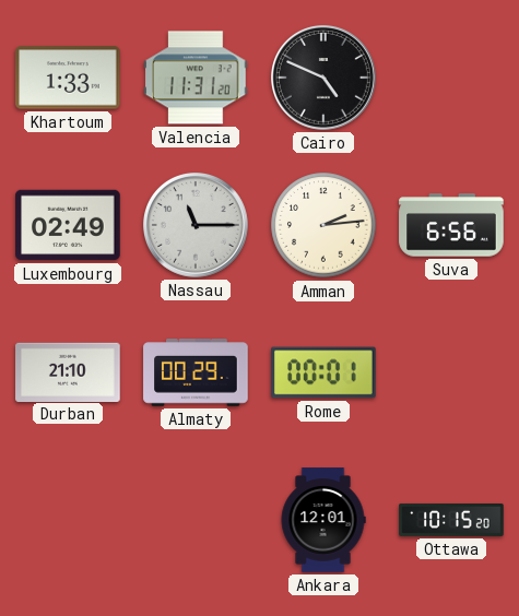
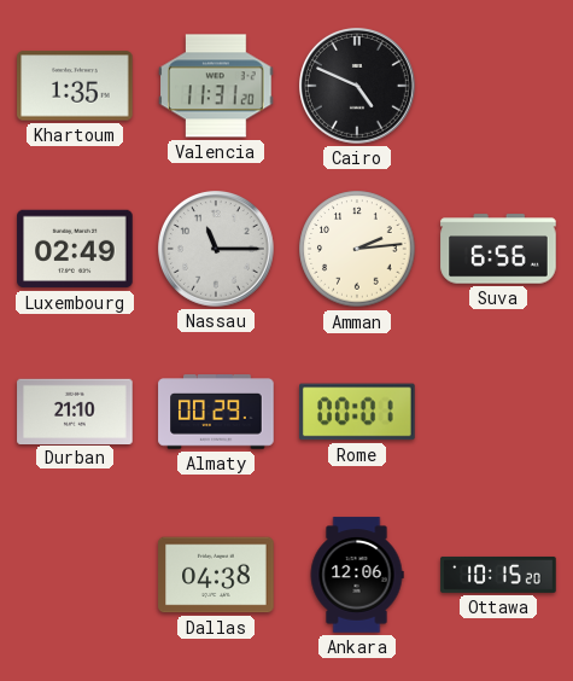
Khartoum: 1:33 -> 1:35
Dallas: none -> 04:38
Ankara: 12:01 -> 12:06
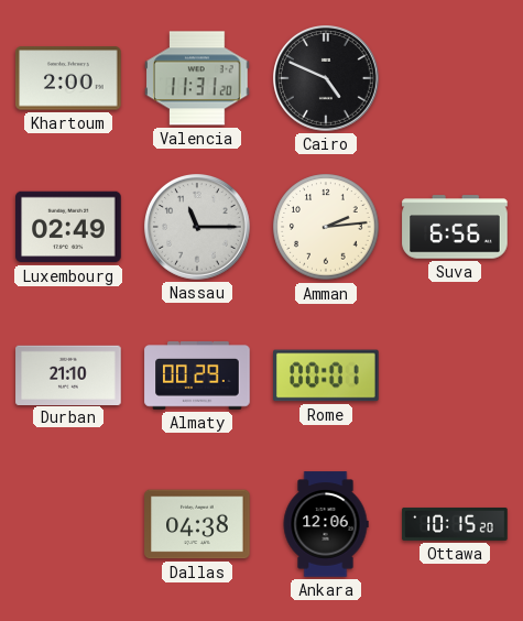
Khartoum: 1:35 -> 2:00
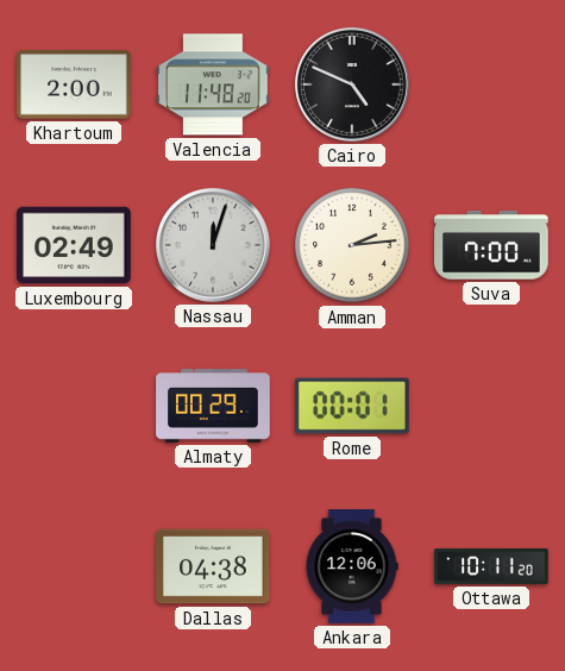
Valencia: 11:31 -> 11:48
Nassau: 11:15 -> 12:03
Suva: 6:56 -> 7:00
Durban: 21:10 -> none
Ottawa: 10:15 -> 10:11
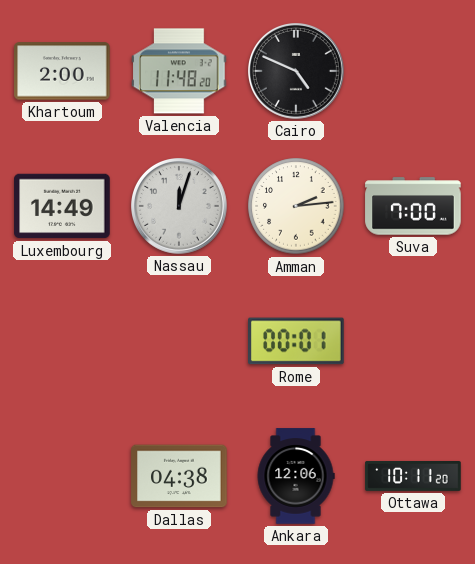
Luxembourg: 02:49 -> 14:49
Almaty: 00:29 -> none
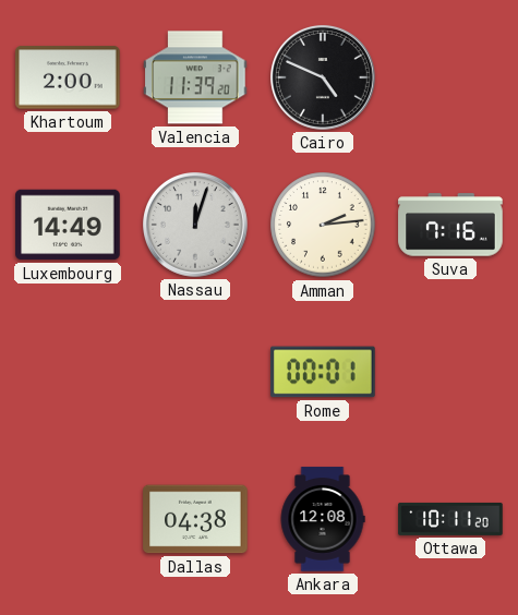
Valencia: 11:48 -> 11:39
Suva: 7:00 -> 7:16
Ankara: 12:06 -> 12:08
